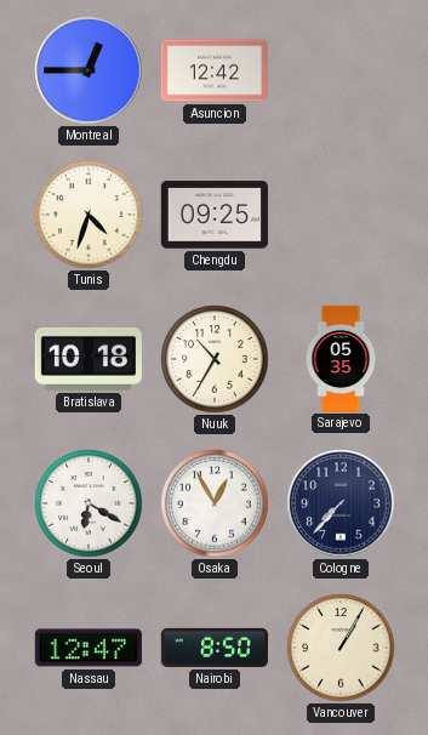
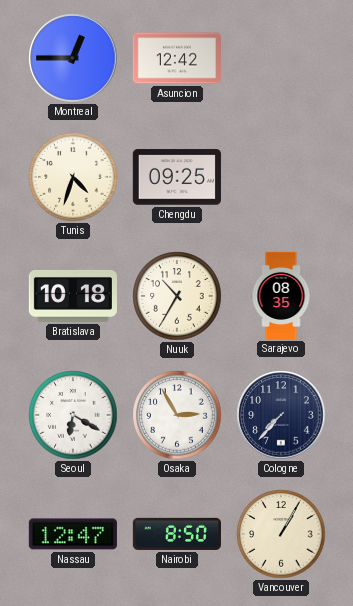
Sarajevo: 05:35 -> 08:35
Osaka: 12:55 -> 2:55
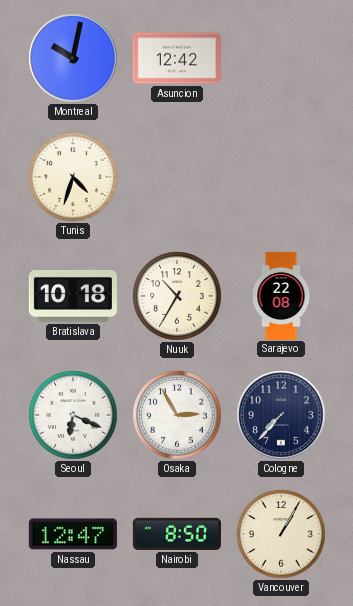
Montreal: 12:45 -> 10:02
Chengdu: 09:25 -> none
Sarajevo: 08:35 -> 22:08
Seoul: 6:20 -> 6:19
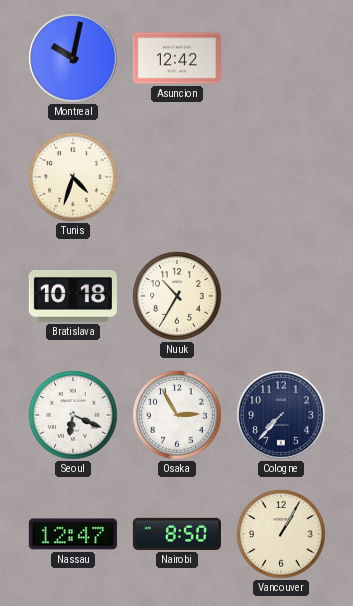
Sarajevo: 22:08 -> none
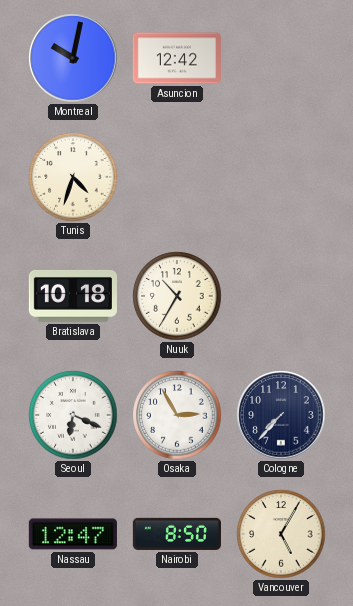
Vancouver: 1:05 -> 5:05
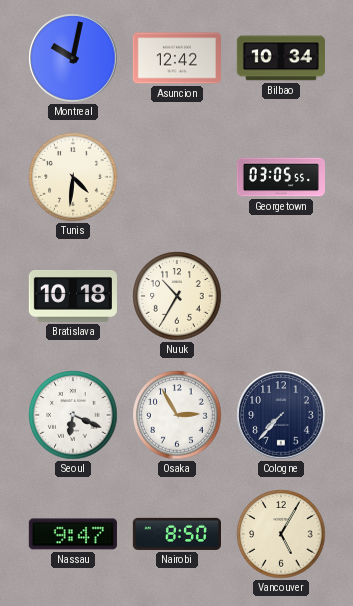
Bilbao: none -> 10:34
Tunis: 4:33 -> 4:31
Georgetown: none -> 03:05
Nassau: 12:47 -> 9:47
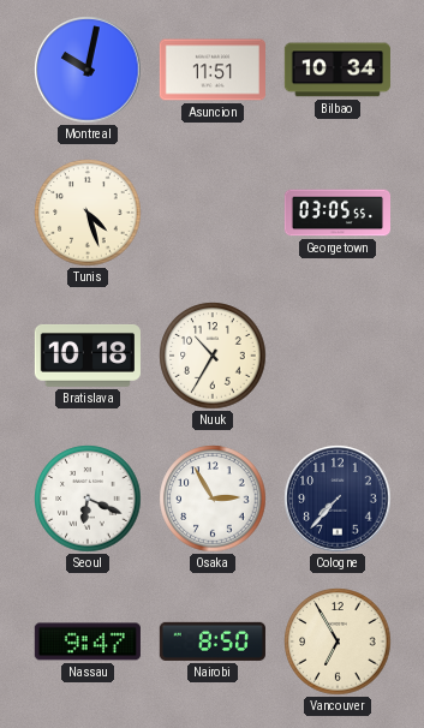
Asuncion: 12:42 -> 11:51
Tunis: 4:31 -> 4:27
Vancouver: 5:05 -> 6:55
